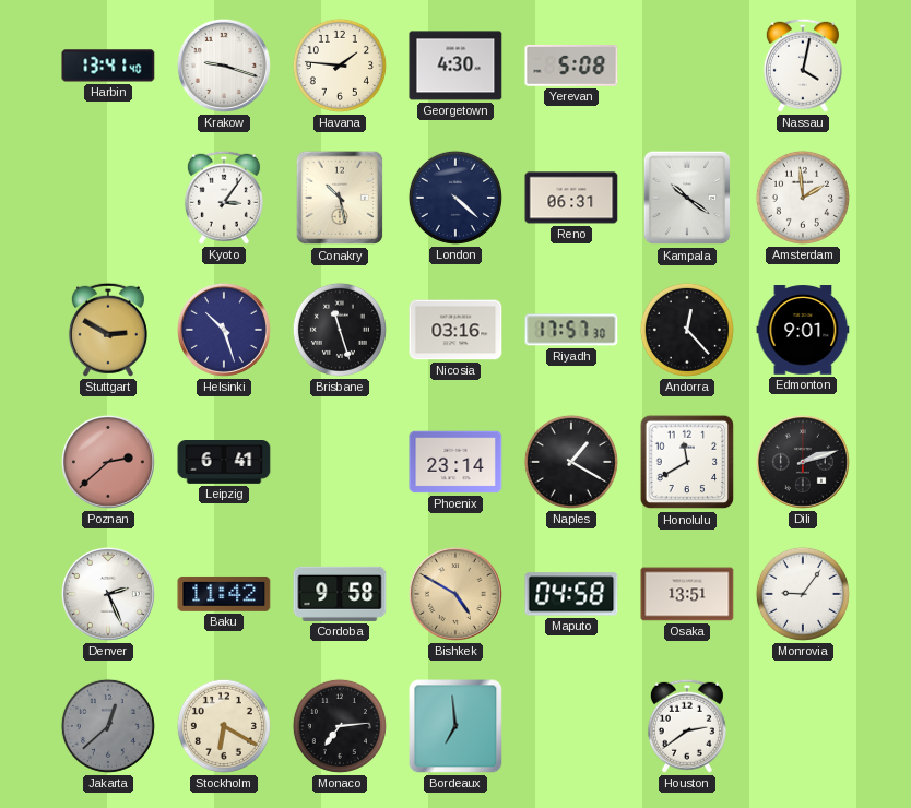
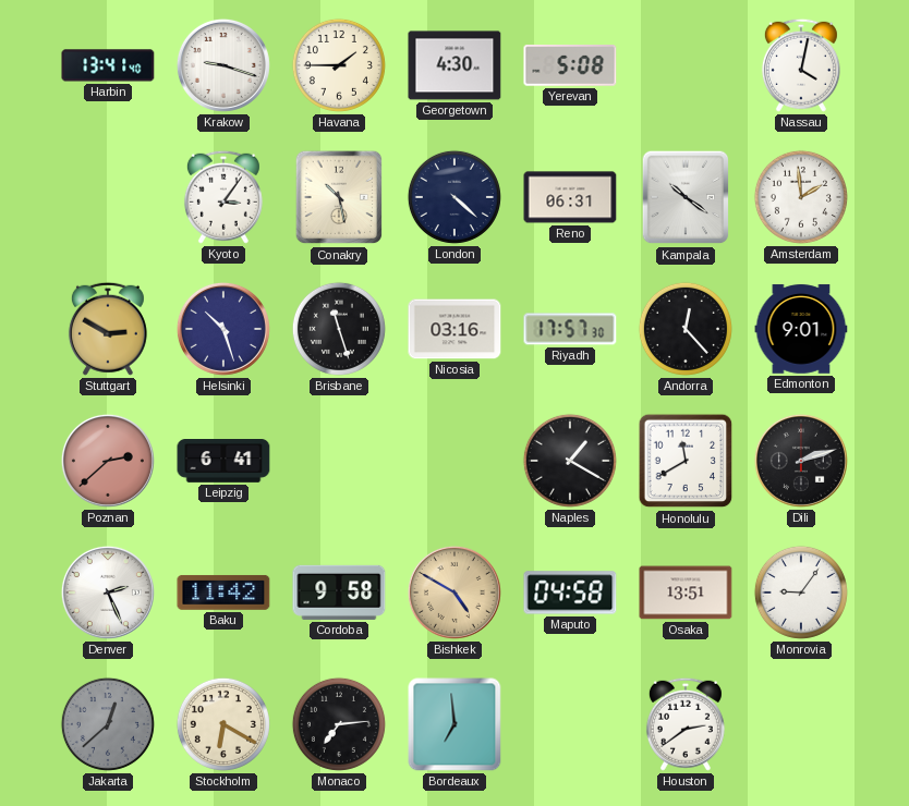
Havana: 1:46 -> 1:45
Phoenix: 23:14 -> none
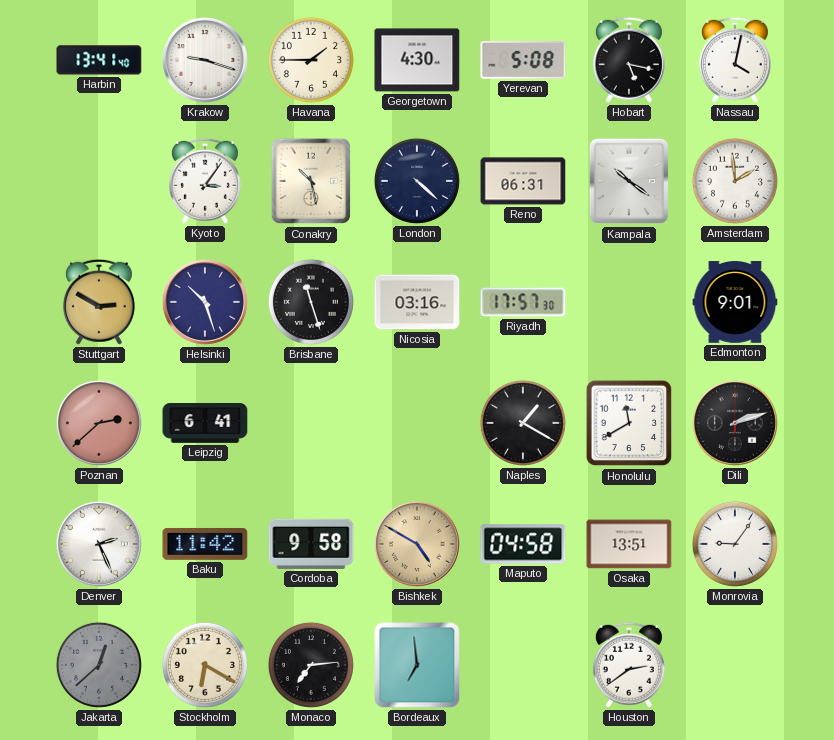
Hobart: none -> 5:17
Andorra: 12:23 -> none
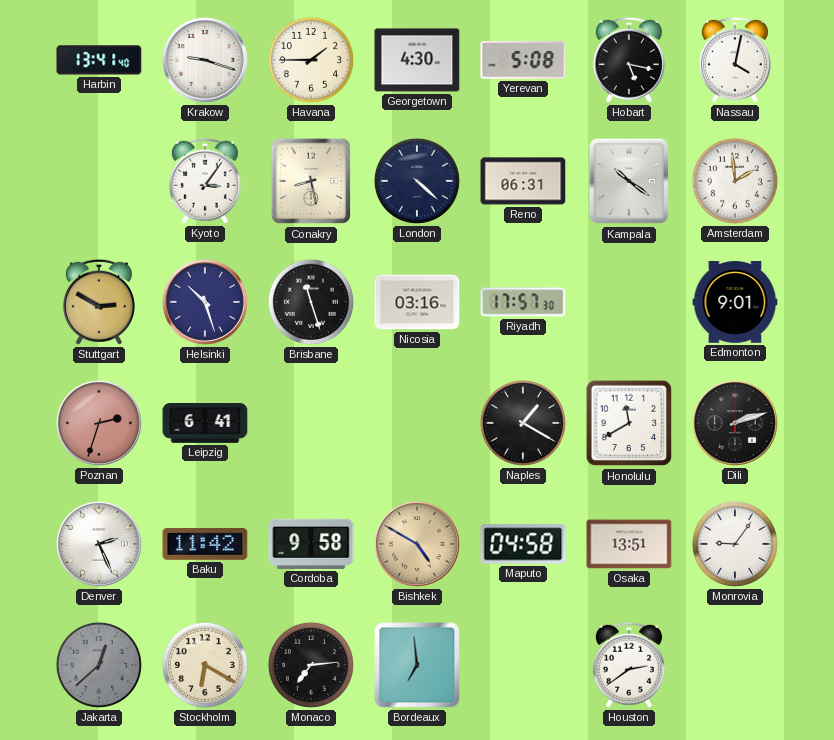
Conakry: 10:28 -> 8:28
Poznan: 2:38 -> 2:33
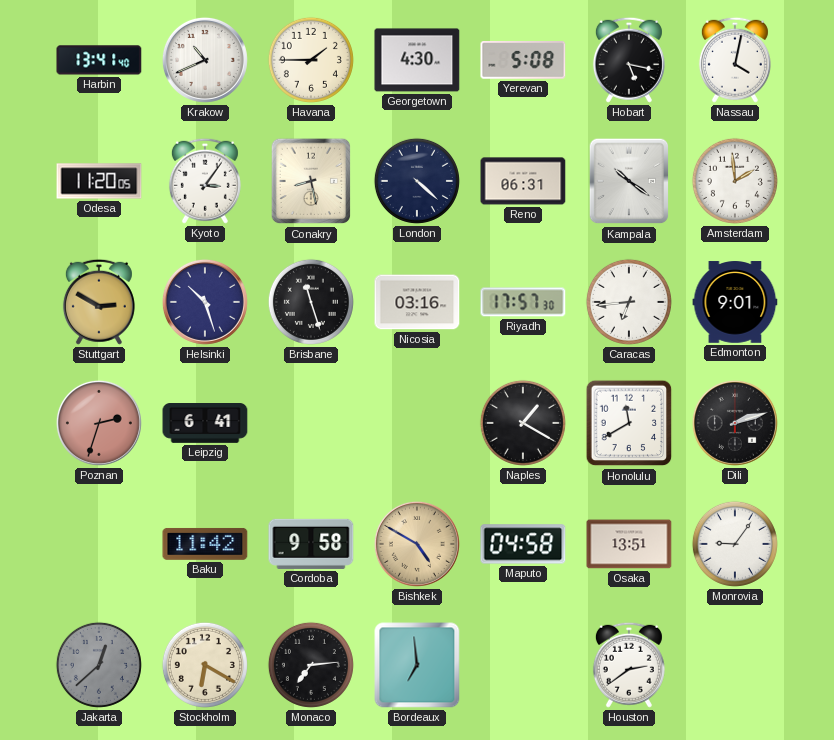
Krakow: 9:18 -> 10:41
Odesa: none -> 11:20
Caracas: none -> 6:44
Denver: 2:26 -> none
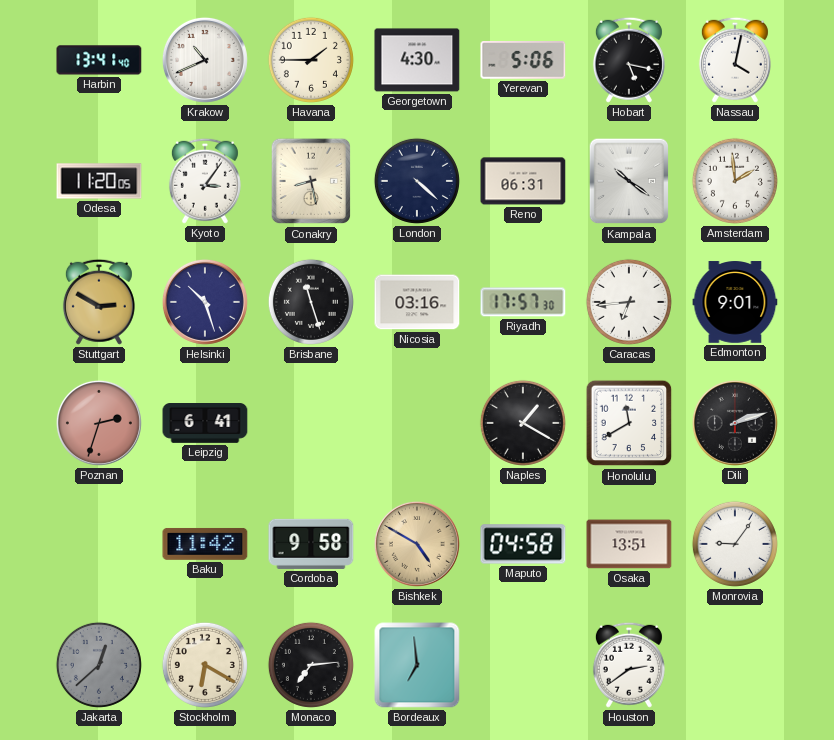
Yerevan: 5:08 -> 5:06
